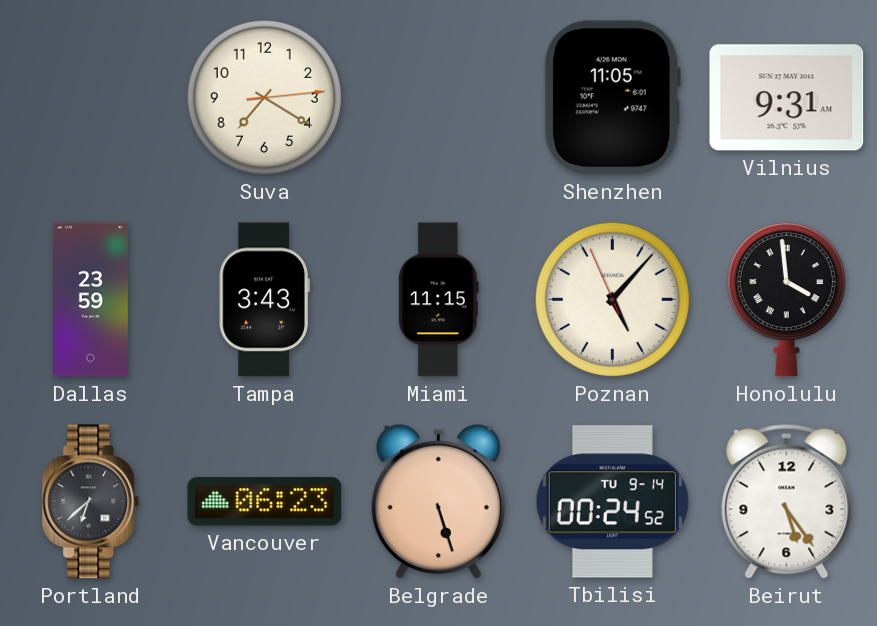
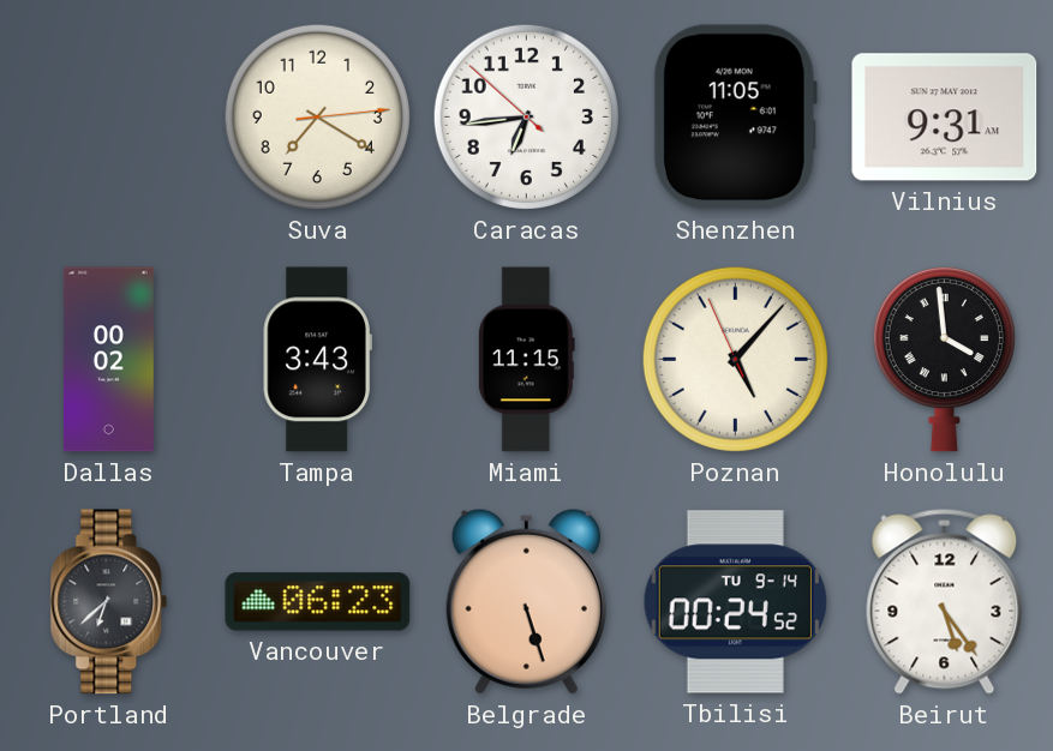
Caracas: none -> 6:43
Dallas: 23:59 -> 00:02
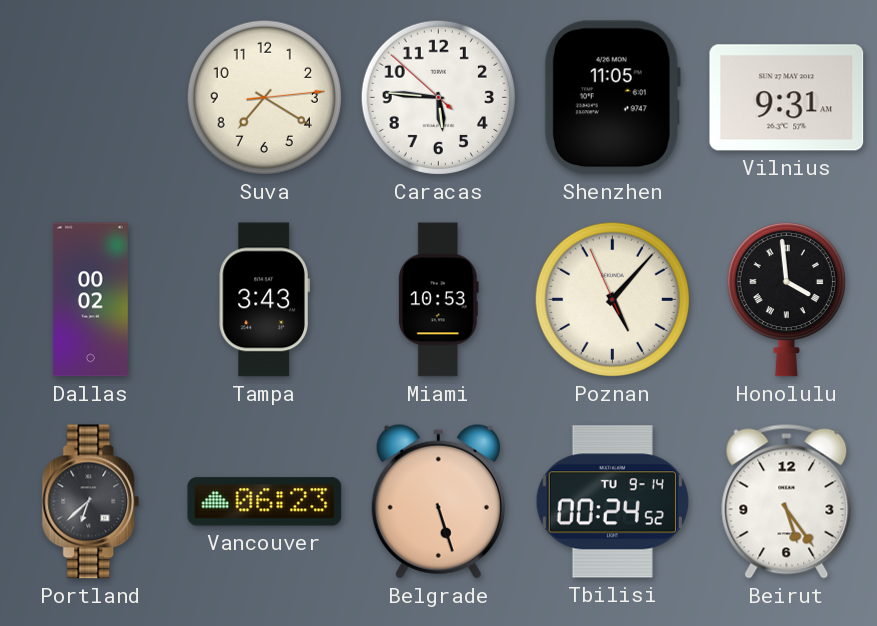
Caracas: 6:43 -> 5:45
Miami: 11:15 -> 10:53
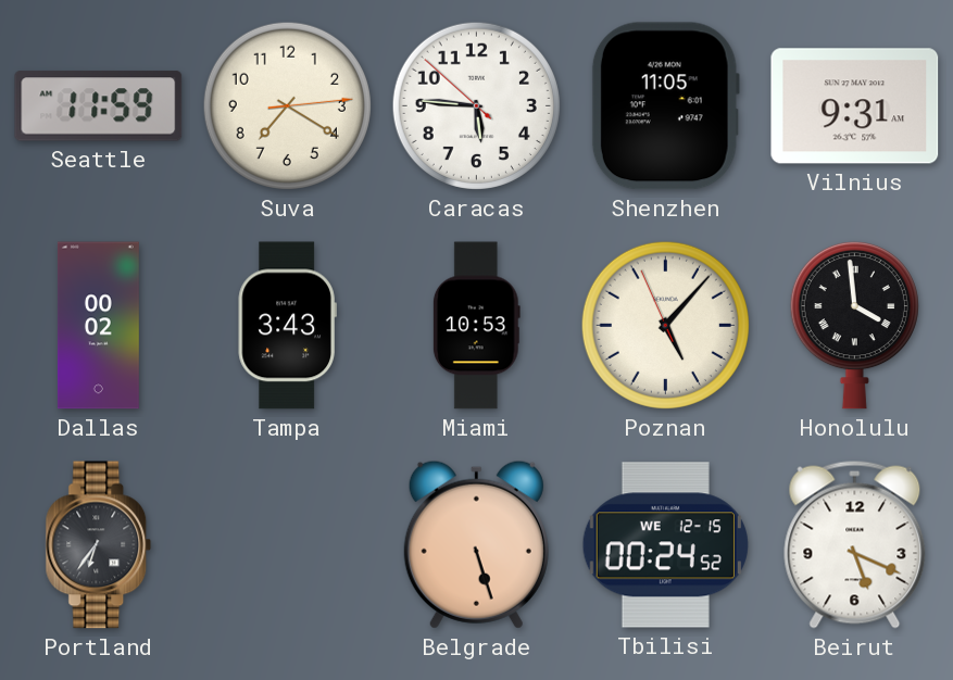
Seattle: none -> 11:59
Portland: 6:38 -> 6:36
Vancouver: 06:23 -> none
Tbilisi date: TU 9-14 -> WE 12-15
Beirut: 5:24 -> 5:19
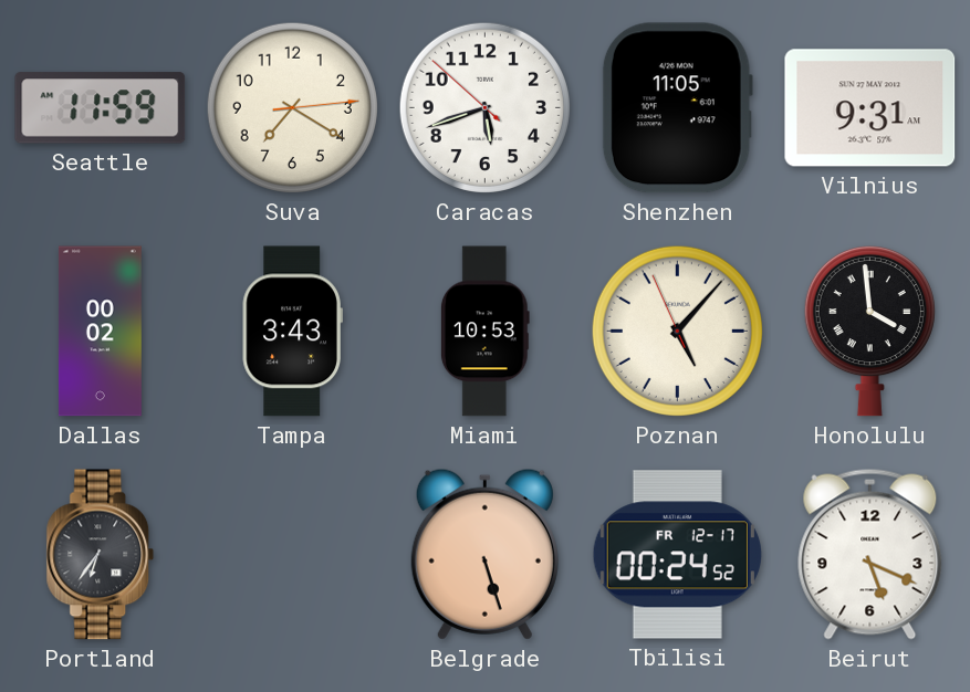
Caracas: 5:45 -> 5:41
Tbilisi date: WE 12-15 -> FR 12-17
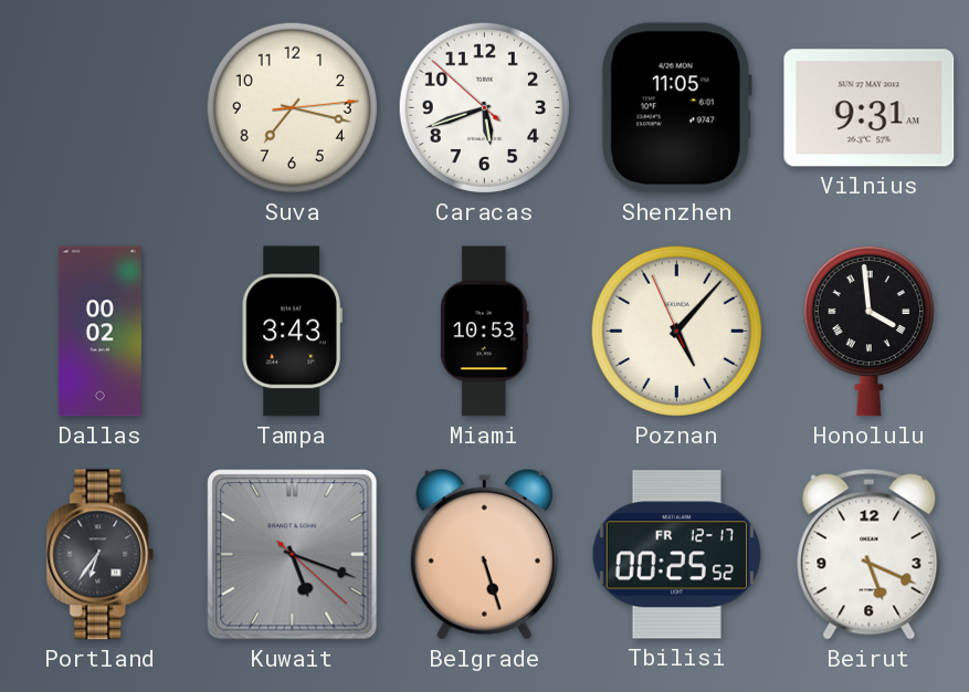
Seattle: 11:59 -> none
Suva: 7:20 -> 7:17
Kuwait: none -> 5:18
Tbilisi: 00:24 -> 00:25
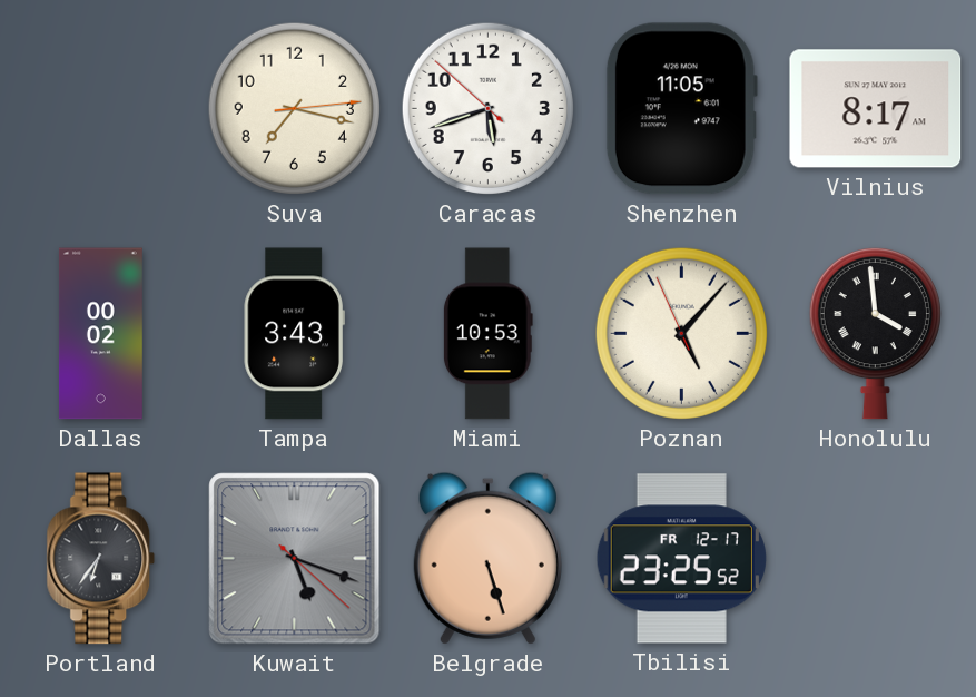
Vilnius: 9:31 -> 8:17
Tbilisi: 00:25 -> 23:25
Beirut: 5:19 -> none
